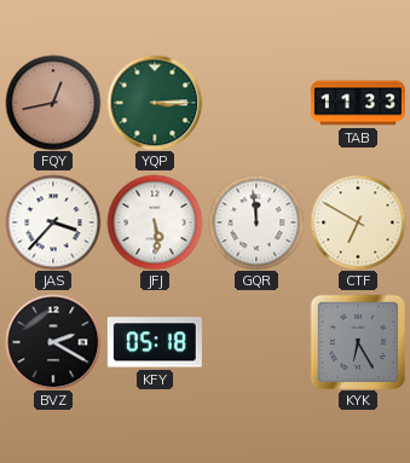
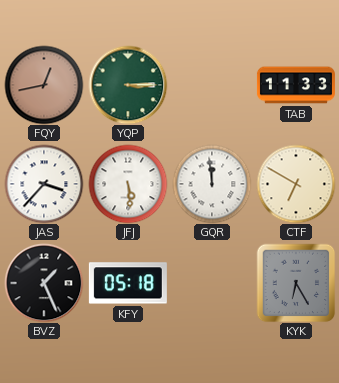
BVZ: 2:20 -> 1:26
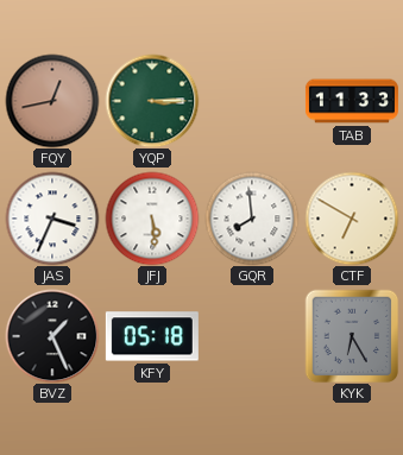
JAS: 3:37 -> 3:34
GQR: 11:59 -> 7:59
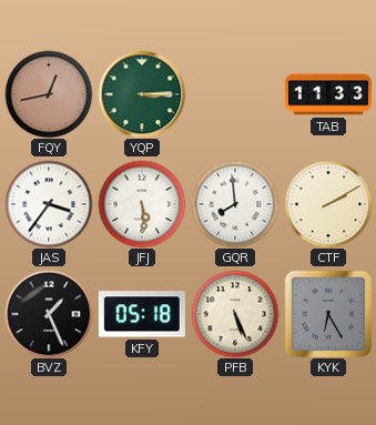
JAS: 3:34 -> 3:36
CTF: 6:50 -> 2:10
PFB: none -> 5:26
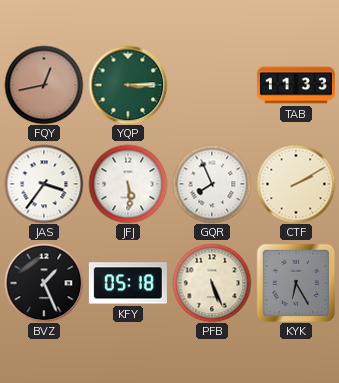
GQR: 7:59 -> 7:56
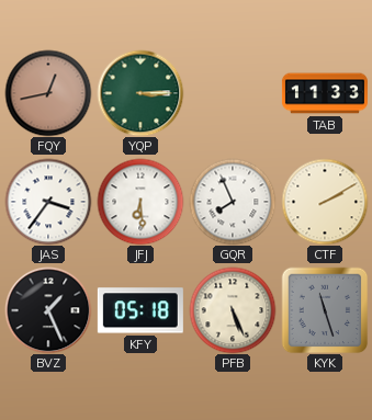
JFJ: 5:29 -> 6:29
KYK: 6:25 -> 11:27
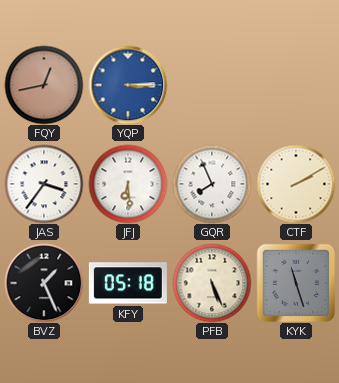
YQP dial: green -> blue
TAB: 11:33 -> none
